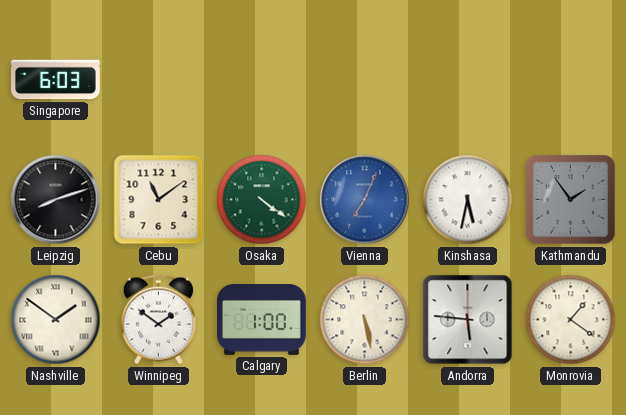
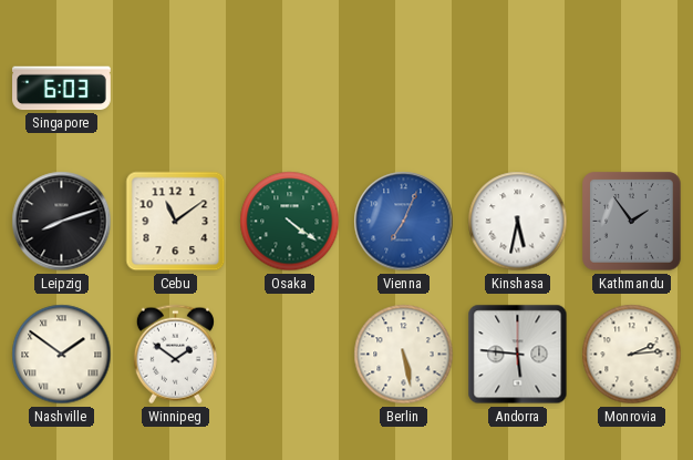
Calgary: 1:00 -> none
Monrovia: 1:21 -> 2:14
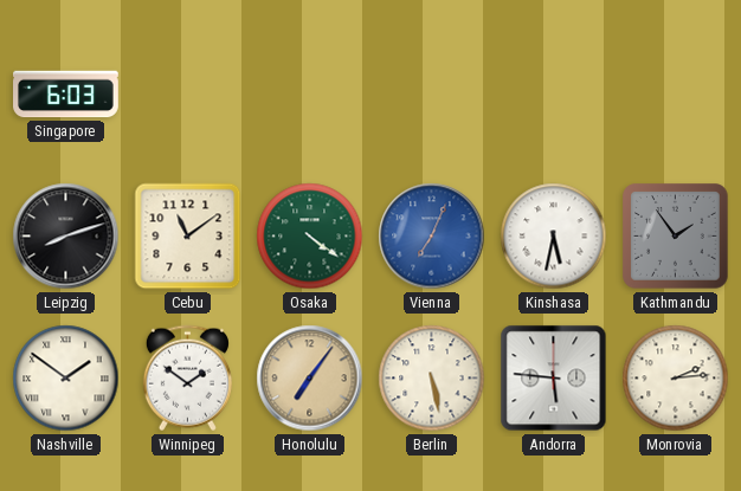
Honolulu: none -> 7:06
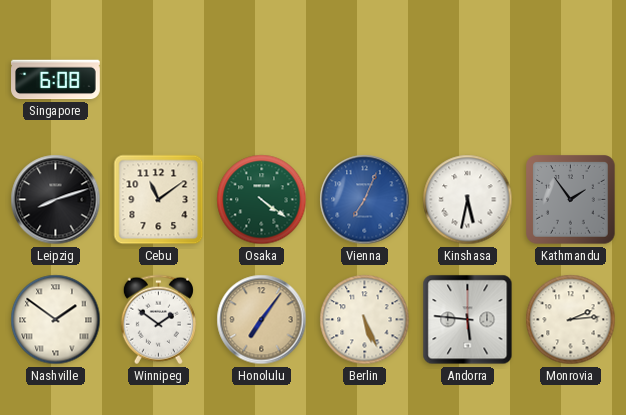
Singapore: 6:03 -> 6:08
Berlin: 5:28 -> 5:26
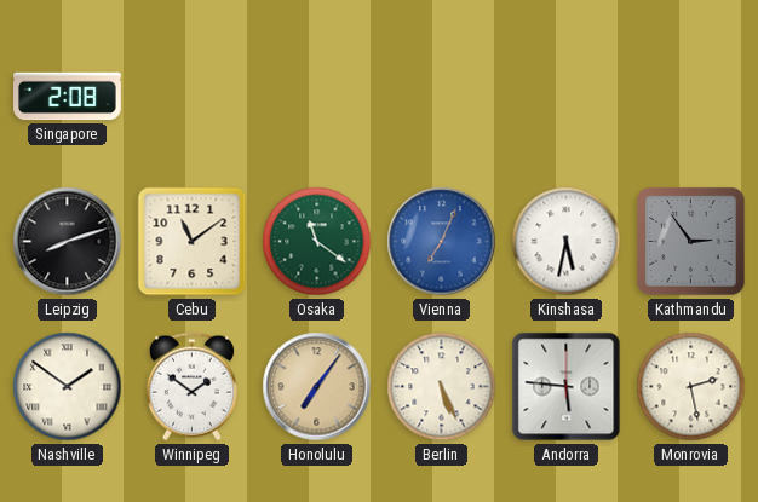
Singapore: 6:08 -> 2:08
Osaka: 4:21 -> 11:21
Kathmandu: 1:54 -> 2:54
Monrovia: 2:14 -> 2:28
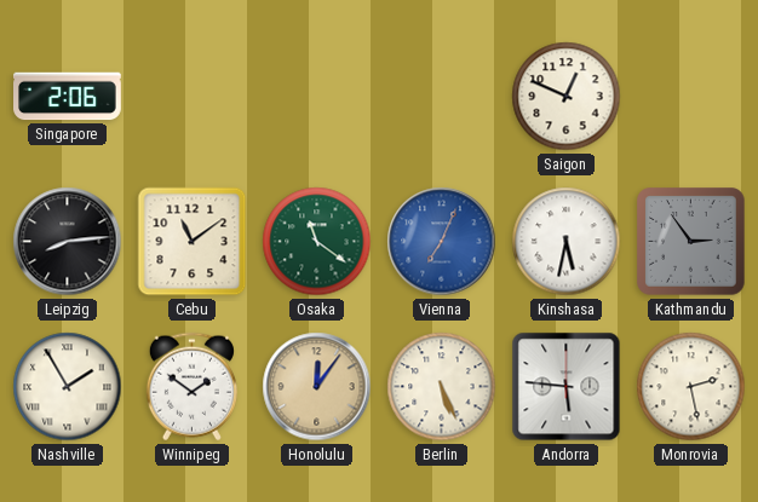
Singapore: 2:08 -> 2:06
Saigon: none -> 12:49
Leipzig: 8:12 -> 8:14
Nashville: 1:51 -> 1:55
Honolulu: 7:06 -> 12:06
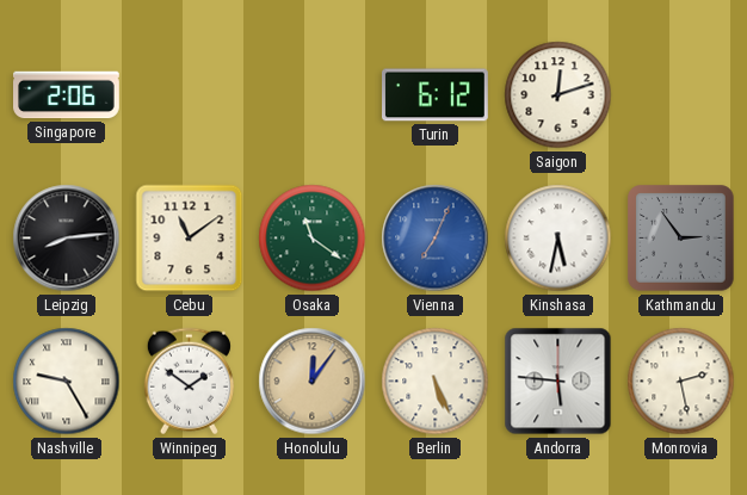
Turin: none -> 6:12
Saigon: 12:49 -> 12:12
Nashville: 1:55 -> 9:25
